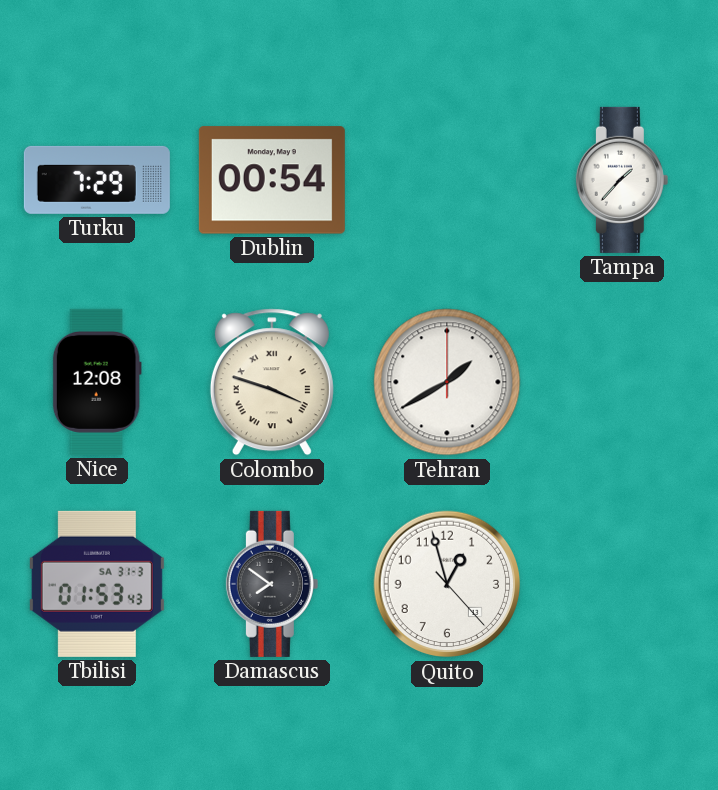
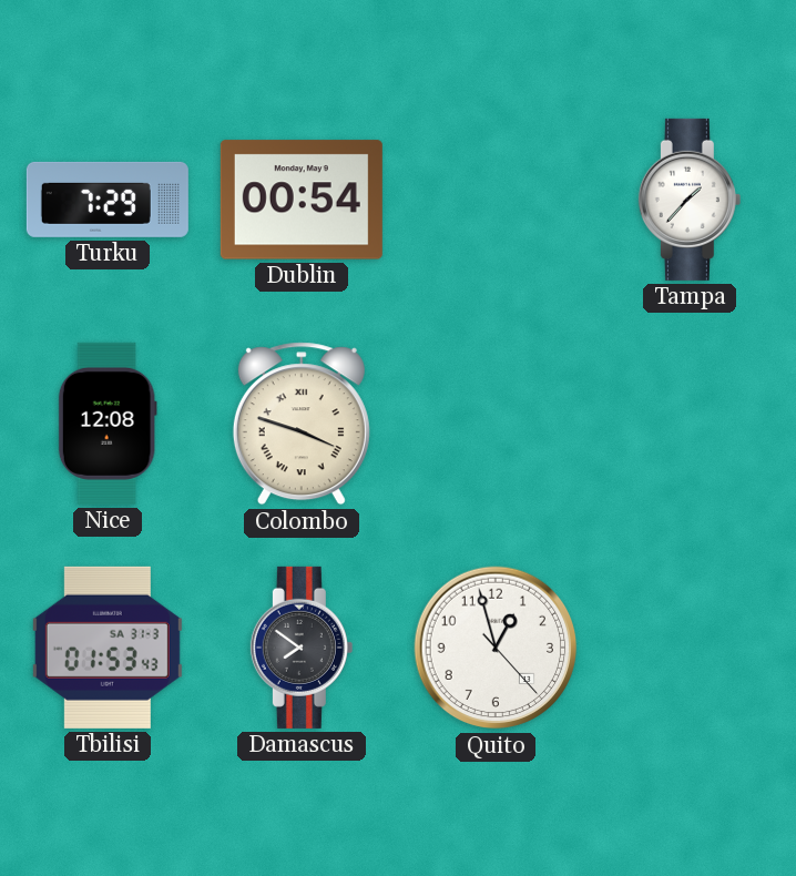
Tehran: 1:40 -> none
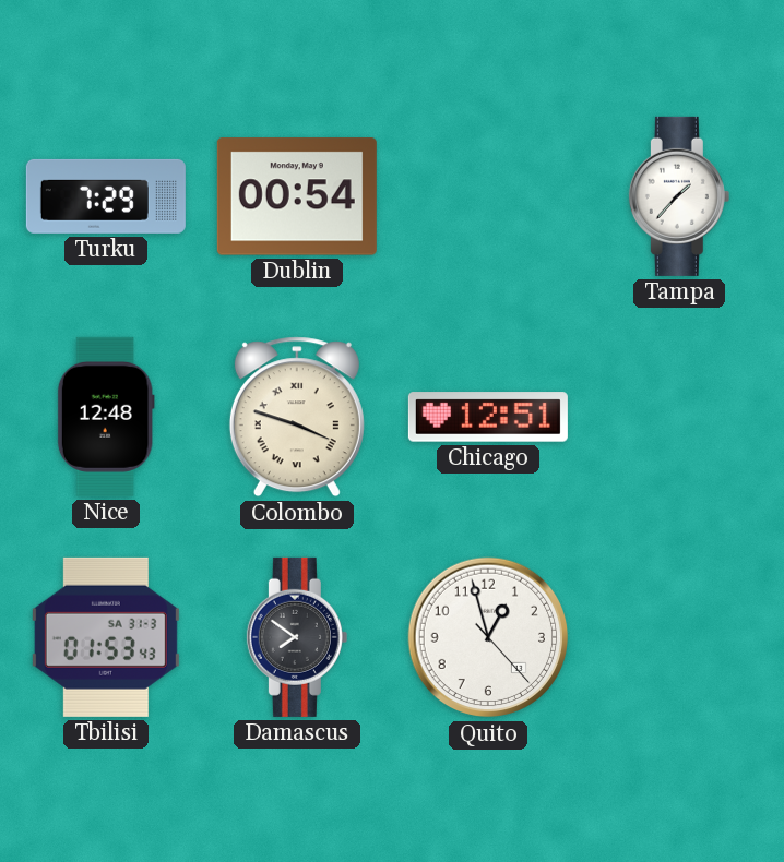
Nice: 12:08 -> 12:48
Chicago: none -> 12:51
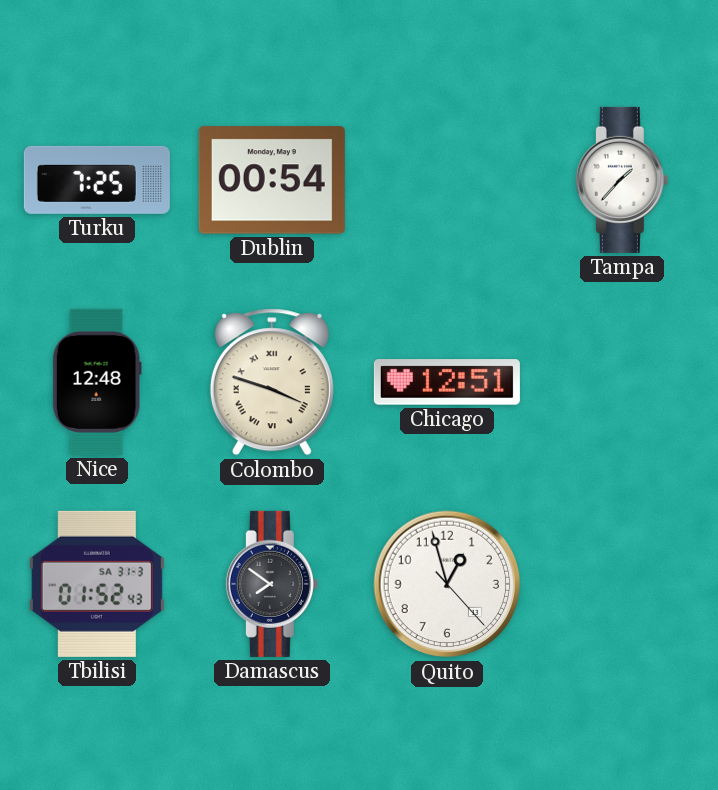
Turku: 7:29 -> 7:25
Tbilisi: 01:53 -> 01:52
